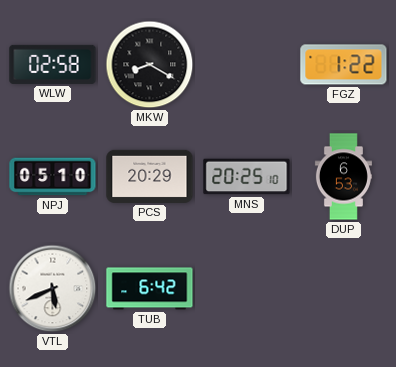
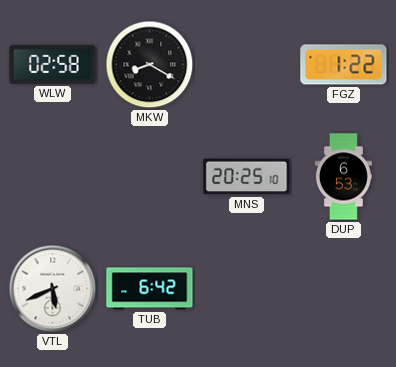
NPJ: 05:10 -> none
PCS: 20:29 -> none
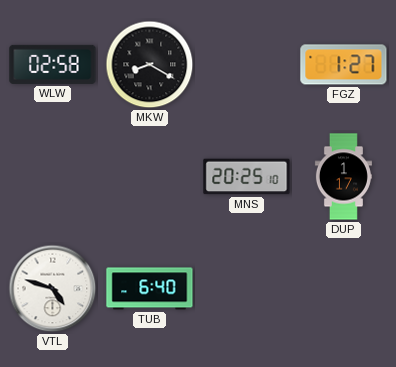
FGZ: 1:22 -> 1:27
DUP: 6:53 -> 1:17
VTL: 5:41 -> 4:48
TUB: 6:42 -> 6:40
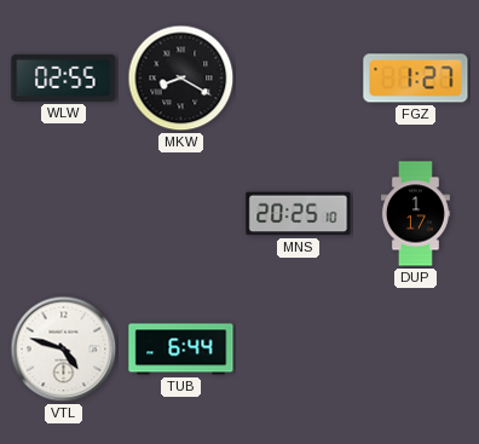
WLW: 02:58 -> 02:55
TUB: 6:40 -> 6:44
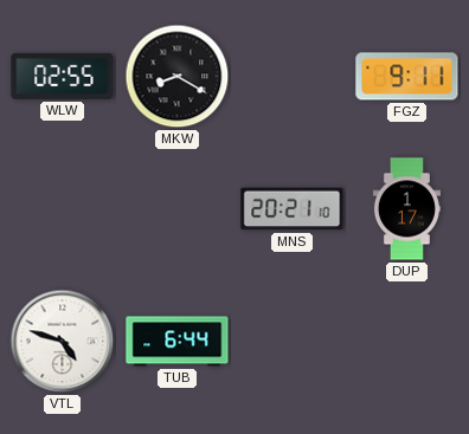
FGZ: 1:27 -> 9:11
MNS: 20:25 -> 20:21
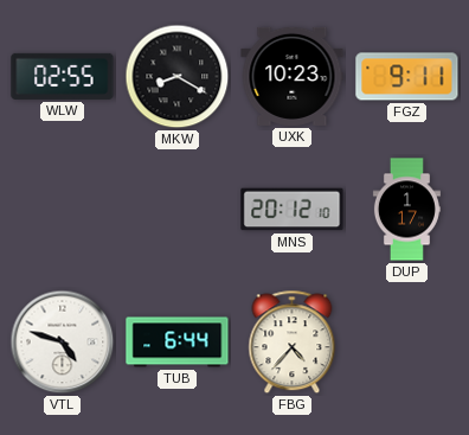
UXK: none -> 10:23
MNS: 20:21 -> 20:12
FBG: none -> 4:37
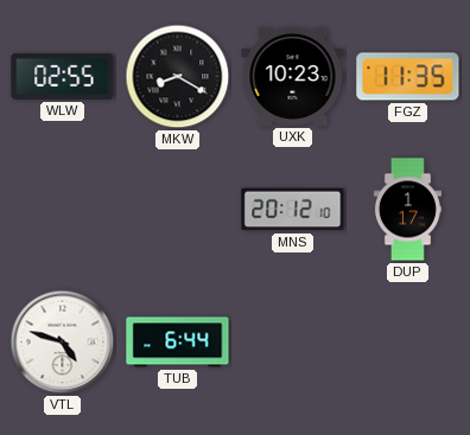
FGZ: 9:11 -> 11:35
FBG: 4:37 -> none
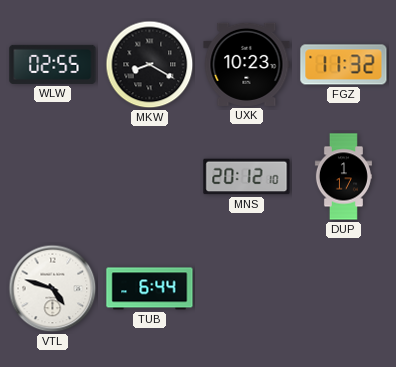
FGZ: 11:35 -> 11:32
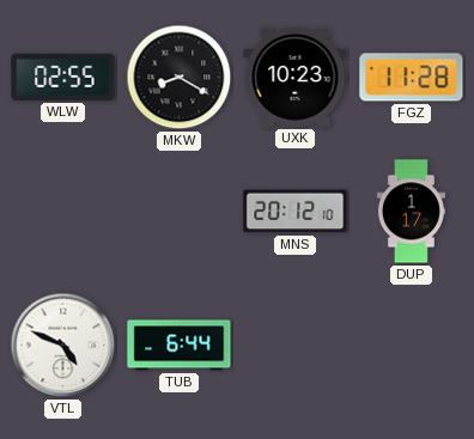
FGZ: 11:32 -> 11:28
VTL: 4:48 -> 4:49
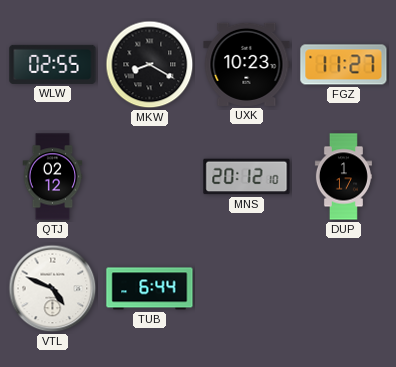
FGZ: 11:28 -> 11:27
QTJ: none -> 02:12
